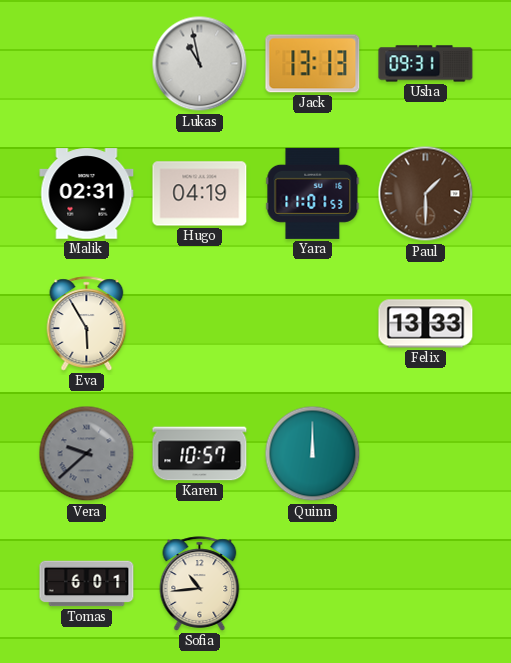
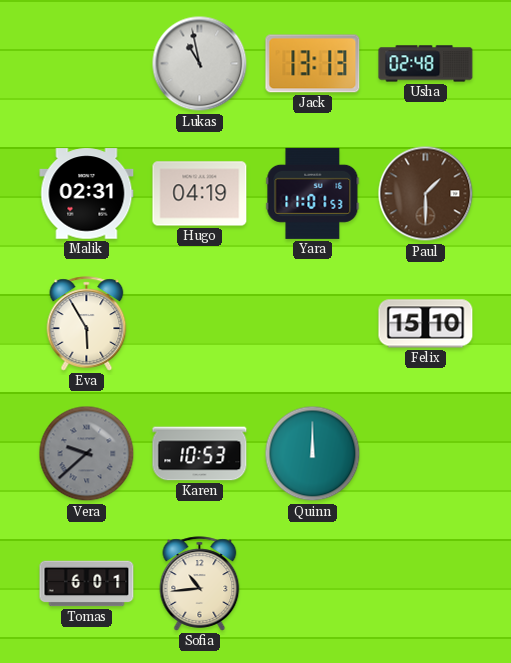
Usha: 09:31 -> 02:48
Felix: 13:33 -> 15:10
Karen: 10:57 -> 10:53
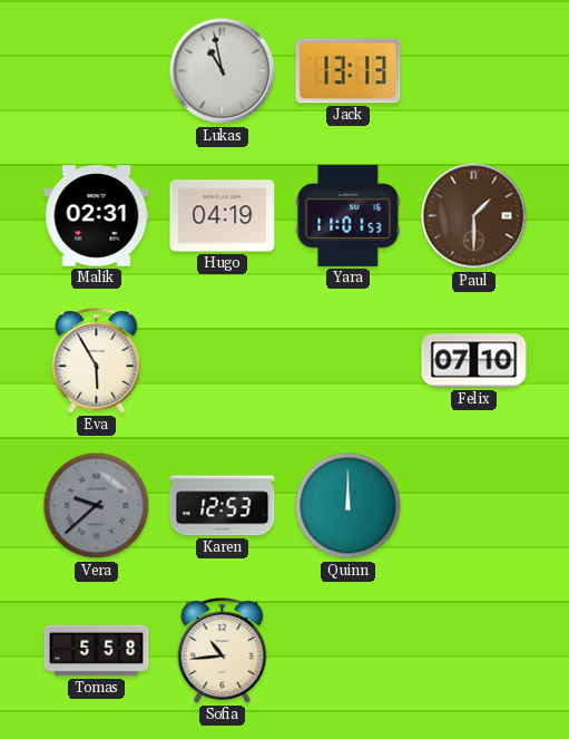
Usha: 02:48 -> none
Felix: 15:10 -> 07:10
Karen: 10:53 -> 12:53
Tomas: 6:01 -> 5:58
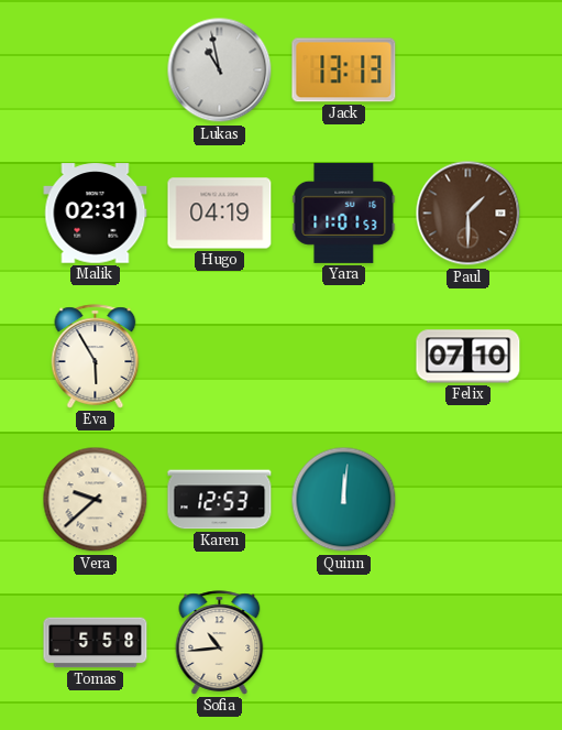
Vera dial: grey -> cream
Quinn: 12:00 -> 12:01
